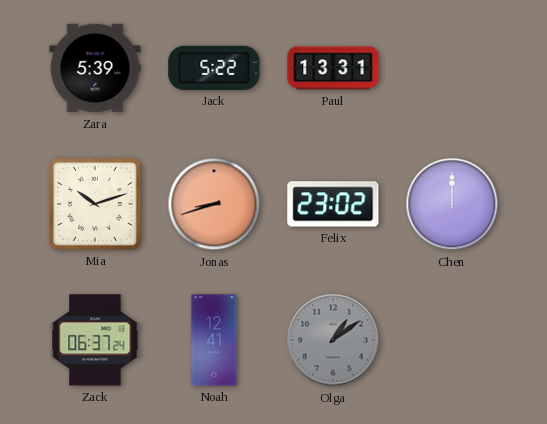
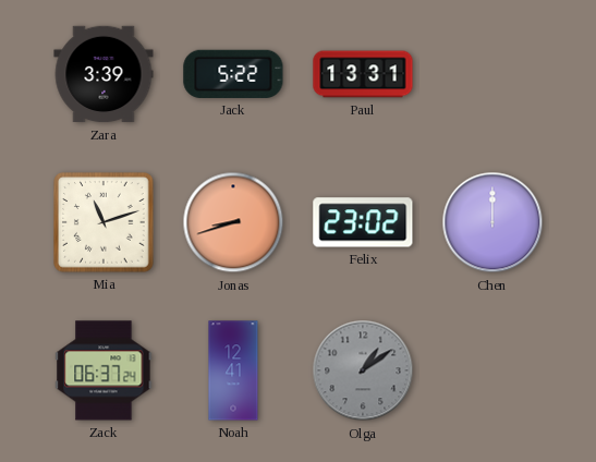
Zara: 5:39 -> 3:39
Mia: 10:12 -> 11:12
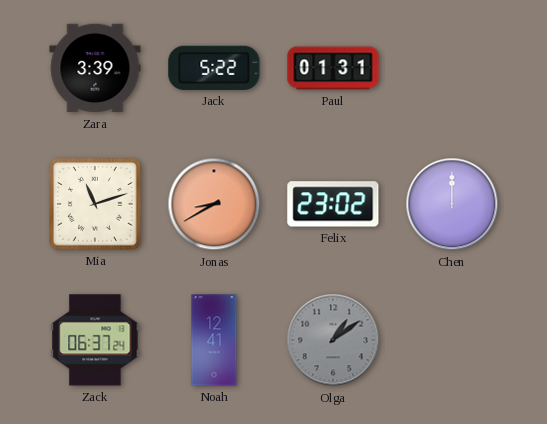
Paul: 13:31 -> 01:31
Jonas: 8:42 -> 8:40
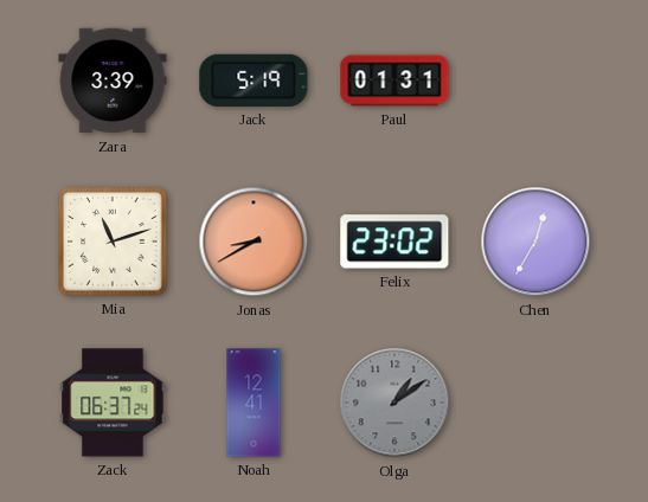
Jack: 5:22 -> 5:19
Chen: 12:00 -> 12:35
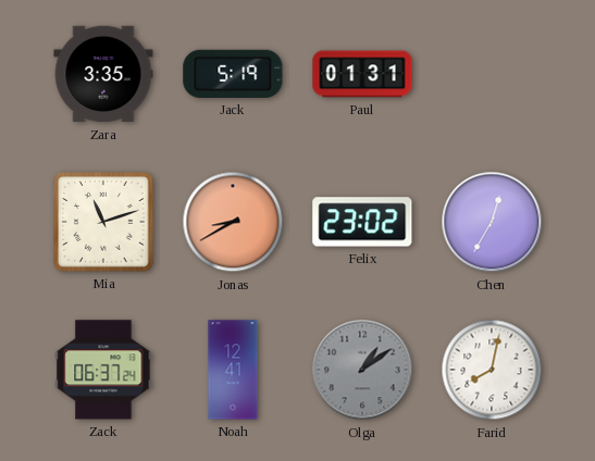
Zara: 3:39 -> 3:35
Farid: none -> 8:02
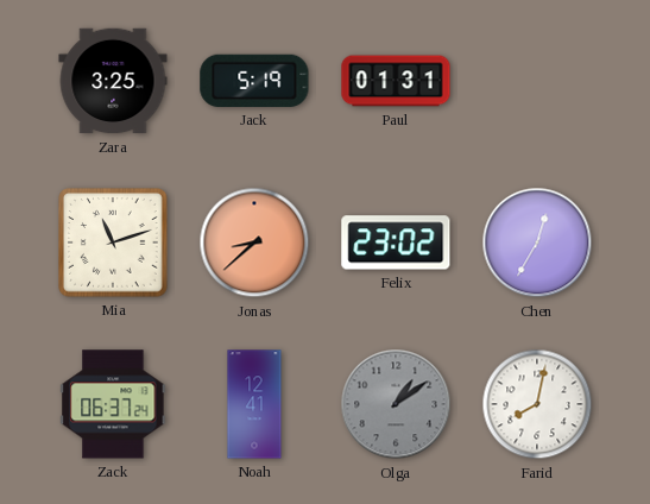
Zara: 3:35 -> 3:25
Jonas: 8:40 -> 8:38
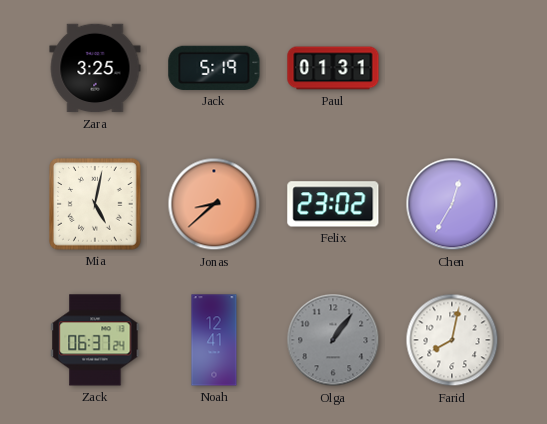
Mia: 11:12 -> 5:02
Olga: 1:09 -> 1:06
